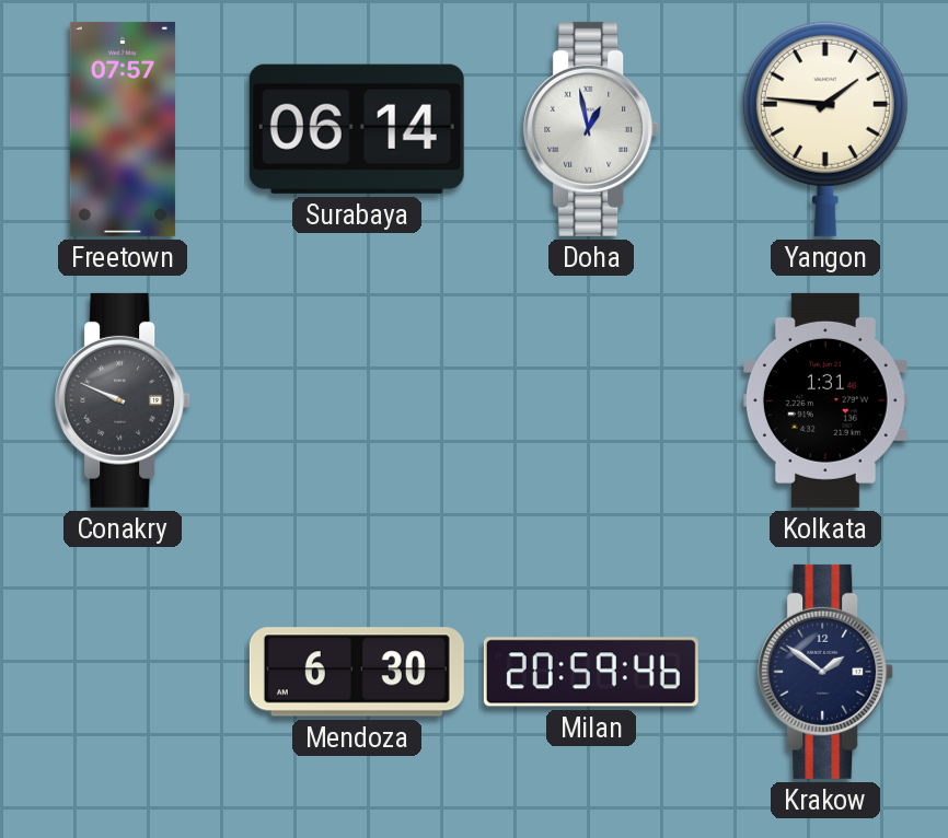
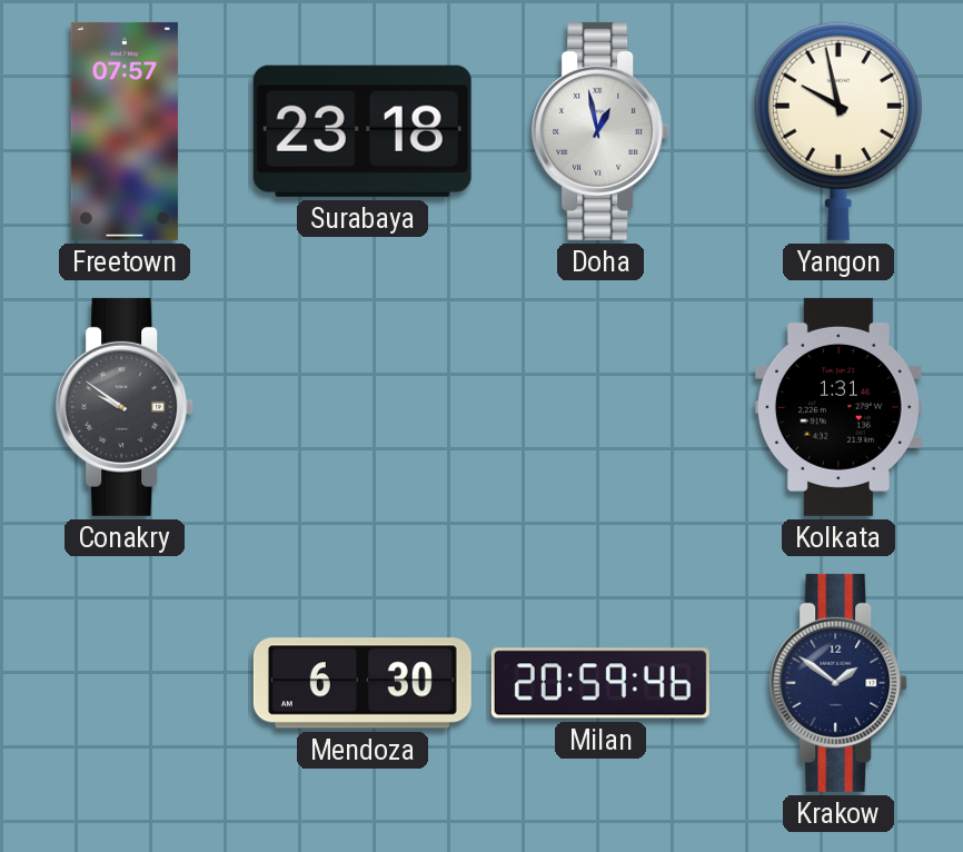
Surabaya: 06:14 -> 23:18
Yangon: 1:46 -> 9:58
Conakry: 9:49 -> 9:51
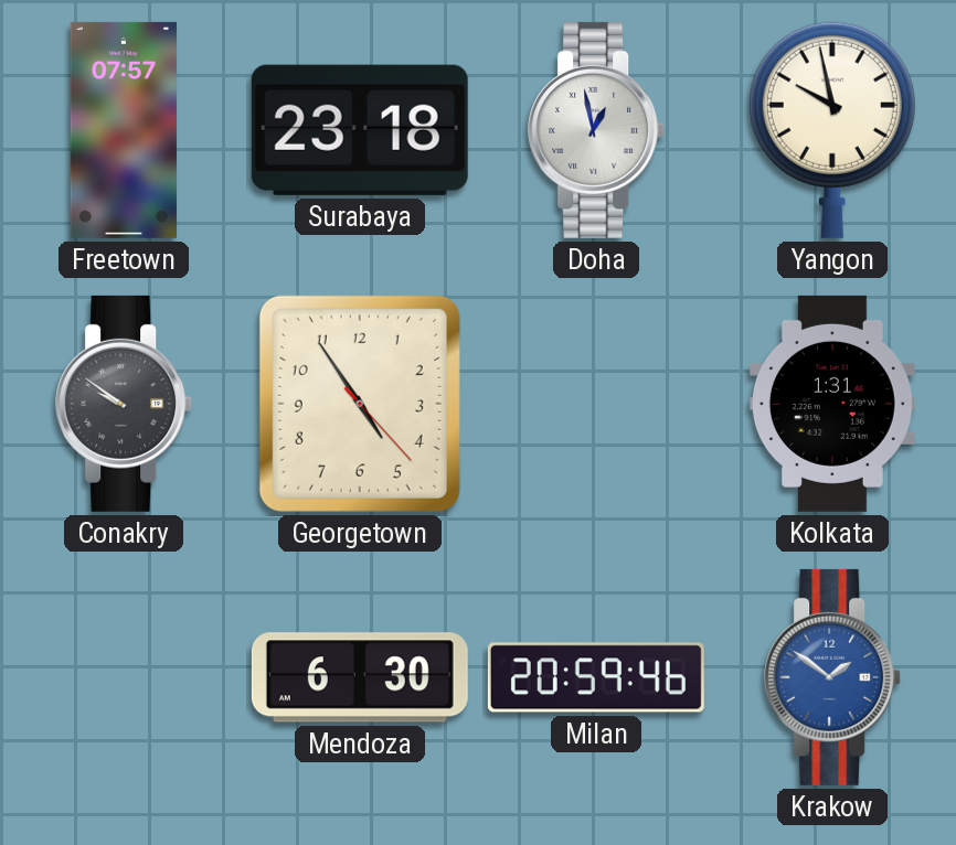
Georgetown: none -> 4:54
Krakow dial: navy -> blue
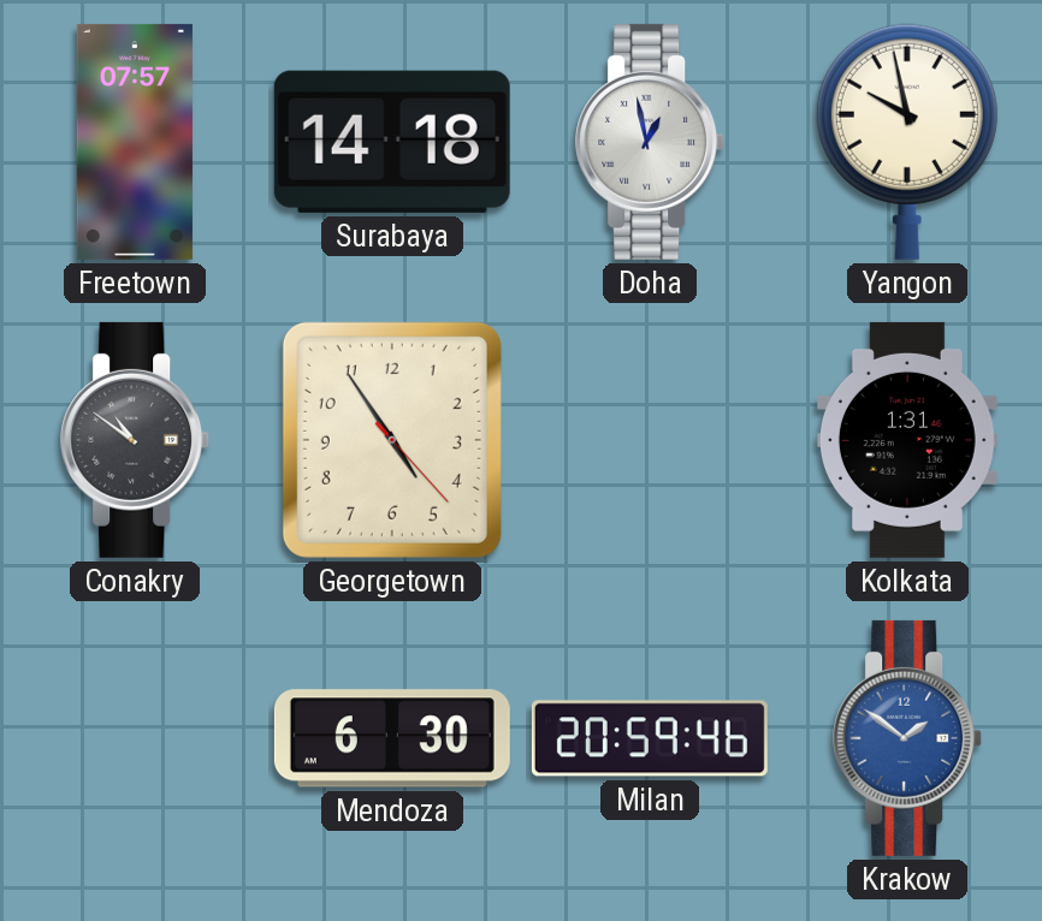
Surabaya: 23:18 -> 14:18
Conakry: 9:51 -> 10:51
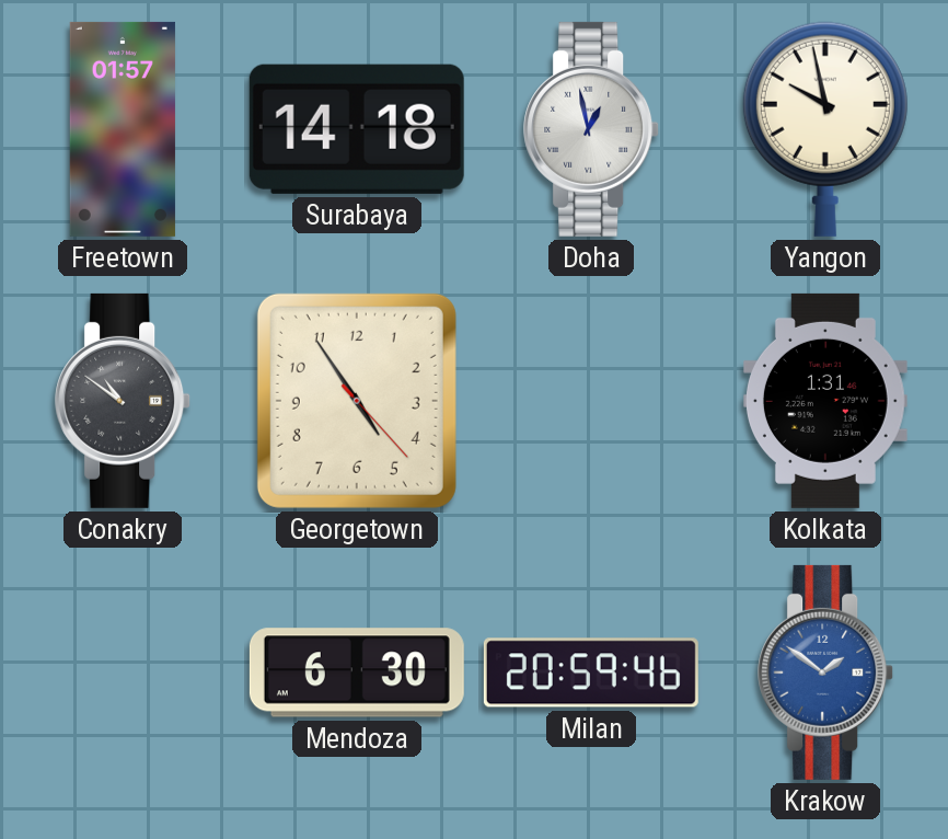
Freetown: 07:57 -> 01:57
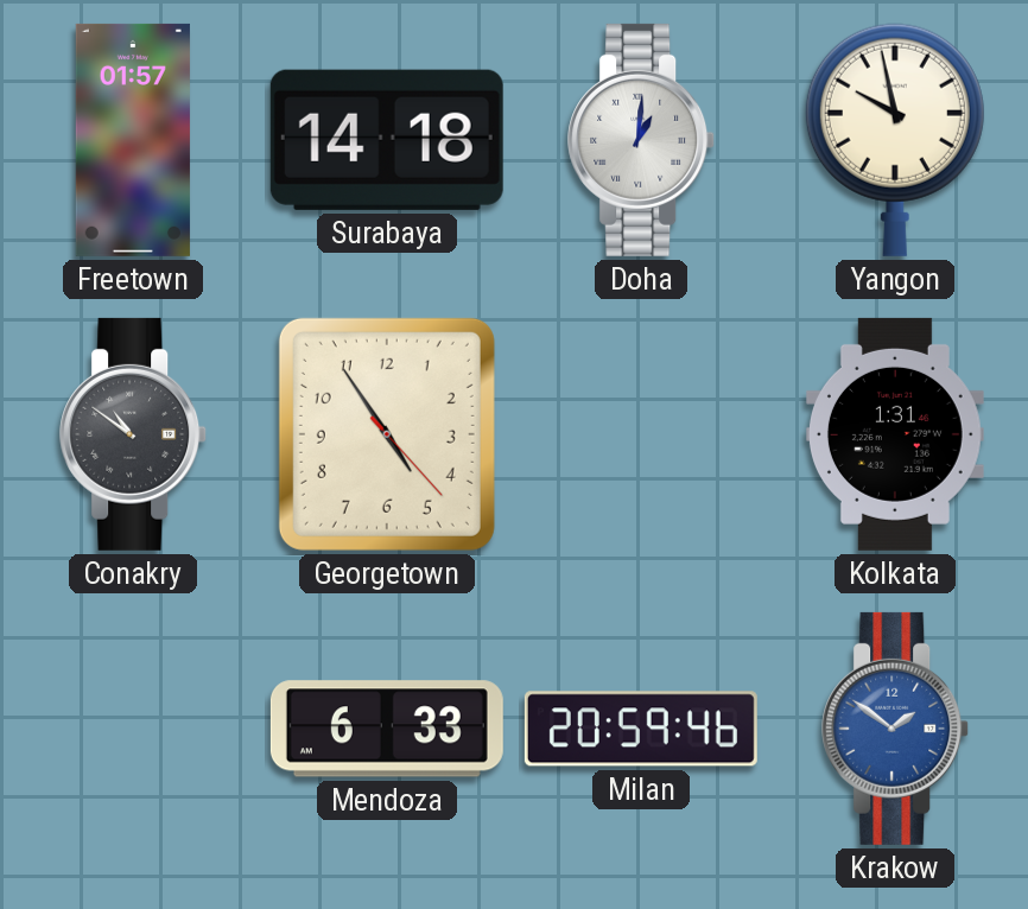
Doha: 12:58 -> 1:01
Mendoza: 6:30 -> 6:33
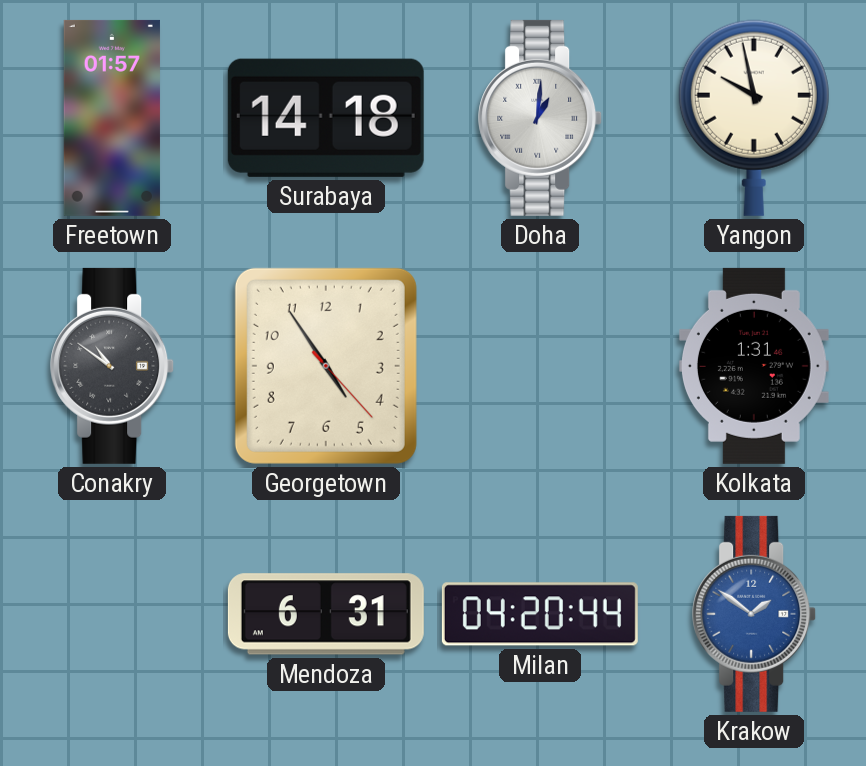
Mendoza: 6:33 -> 6:31
Milan: 20:59 -> 04:20
